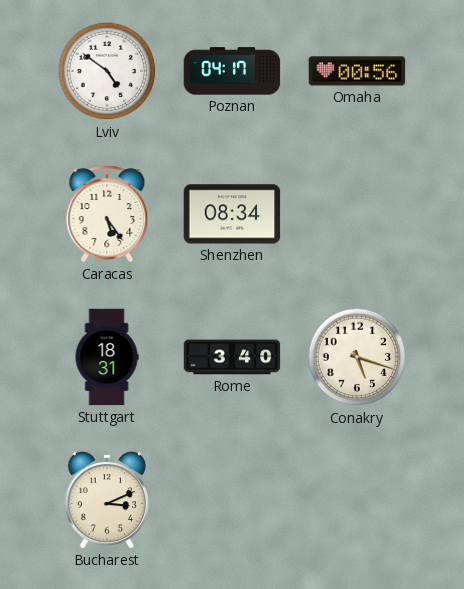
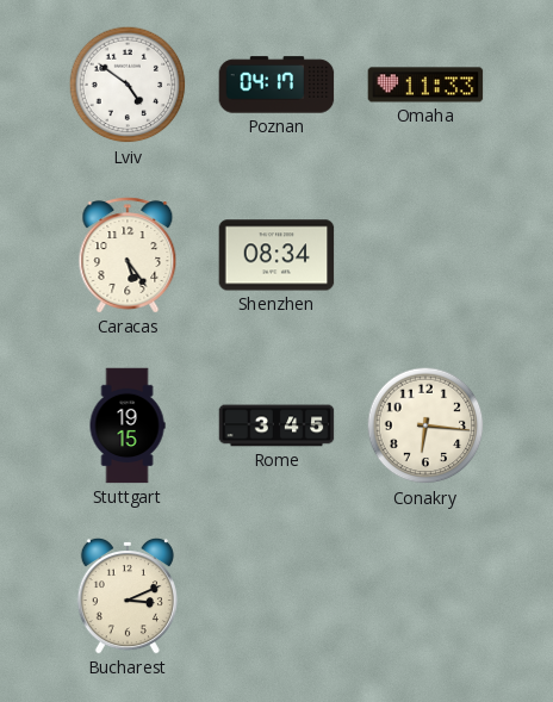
Omaha: 00:56 -> 11:33
Stuttgart: 18:31 -> 19:15
Rome: 3:40 -> 3:45
Conakry: 5:18 -> 6:16
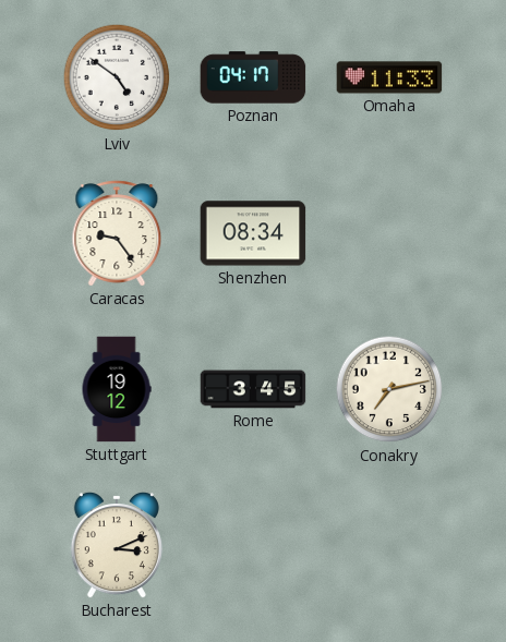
Caracas: 5:24 -> 9:24
Stuttgart: 19:15 -> 19:12
Conakry: 6:16 -> 7:13
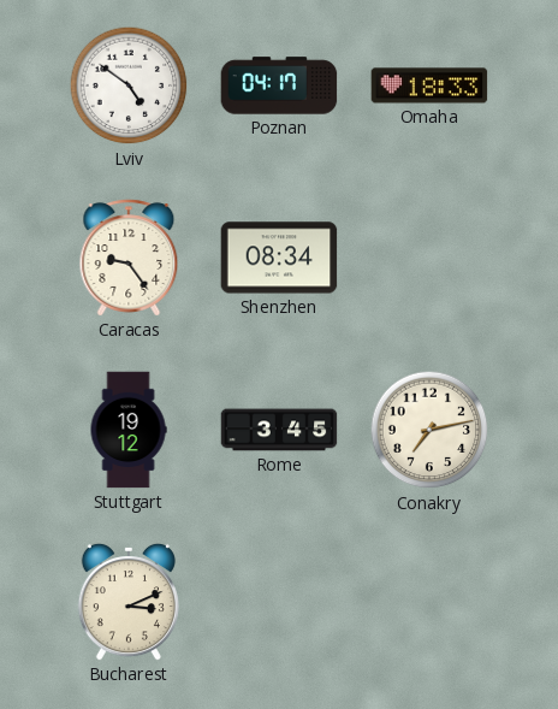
Omaha: 11:33 -> 18:33
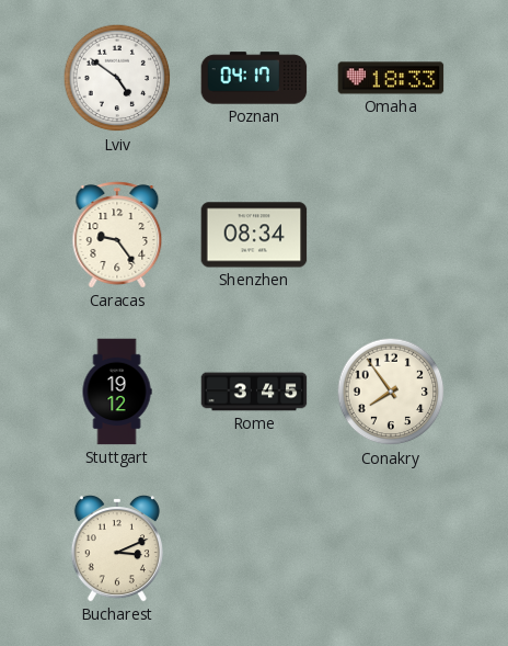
Conakry: 7:13 -> 7:54
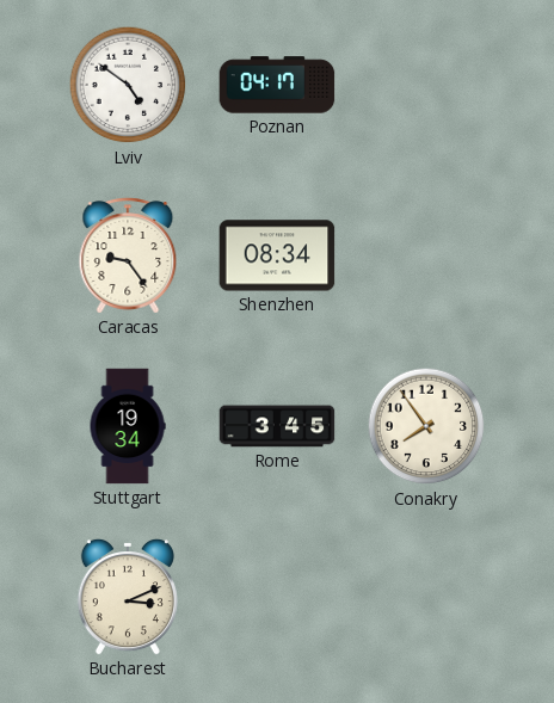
Omaha: 18:33 -> none
Stuttgart: 19:12 -> 19:34
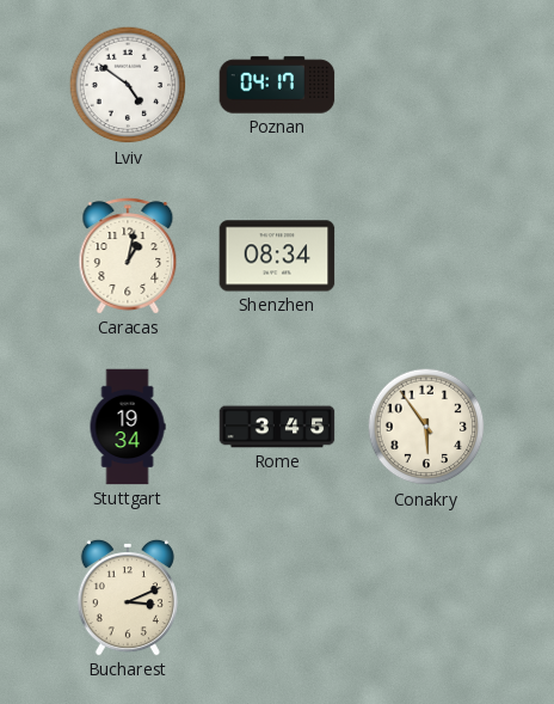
Caracas: 9:24 -> 1:02
Conakry: 7:54 -> 5:54
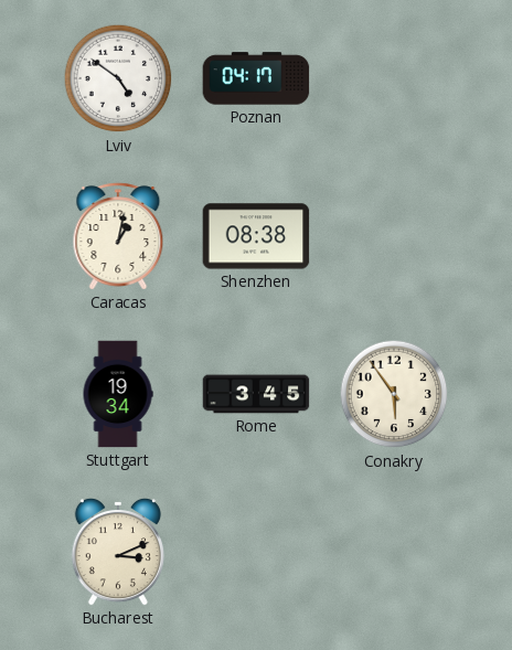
Shenzhen: 08:34 -> 08:38
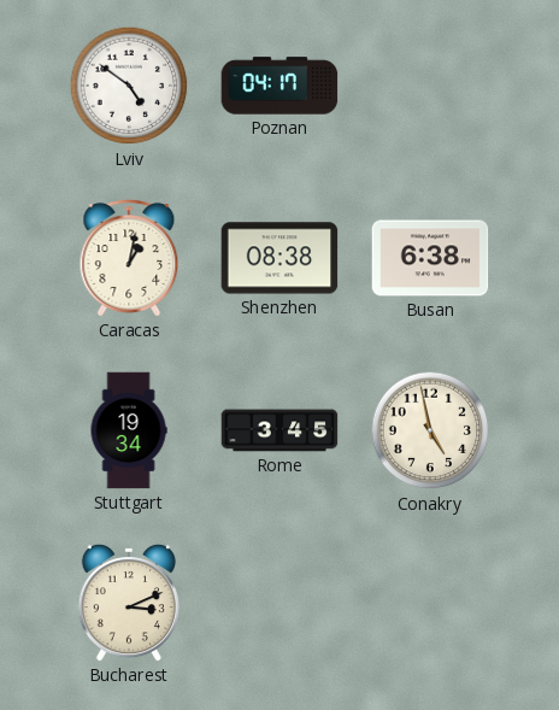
Busan: none -> 6:38
Conakry: 5:54 -> 4:58
